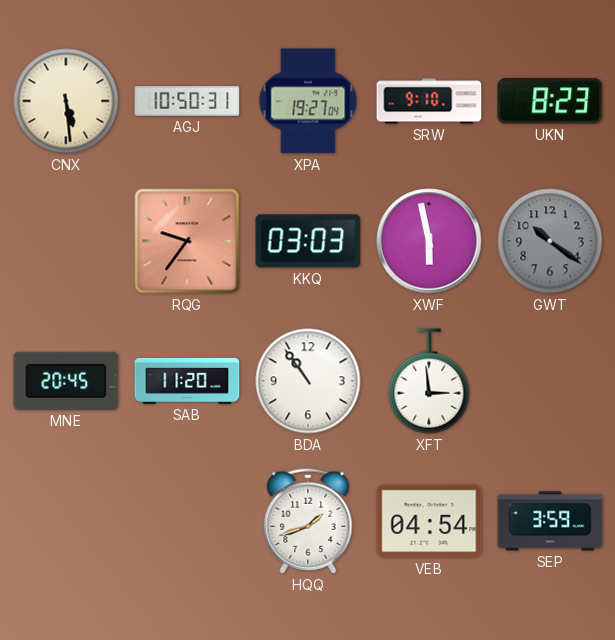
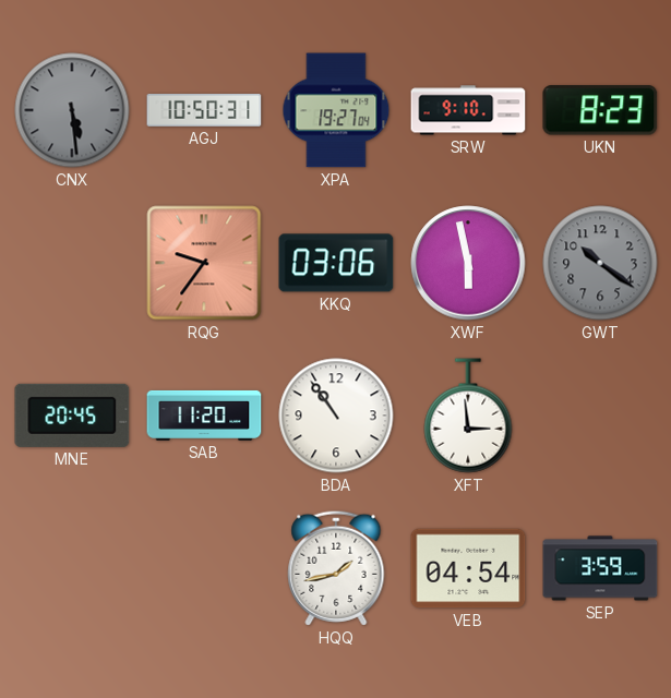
CNX dial: cream -> grey
KKQ: 03:03 -> 03:06
HQQ: 1:42 -> 1:43
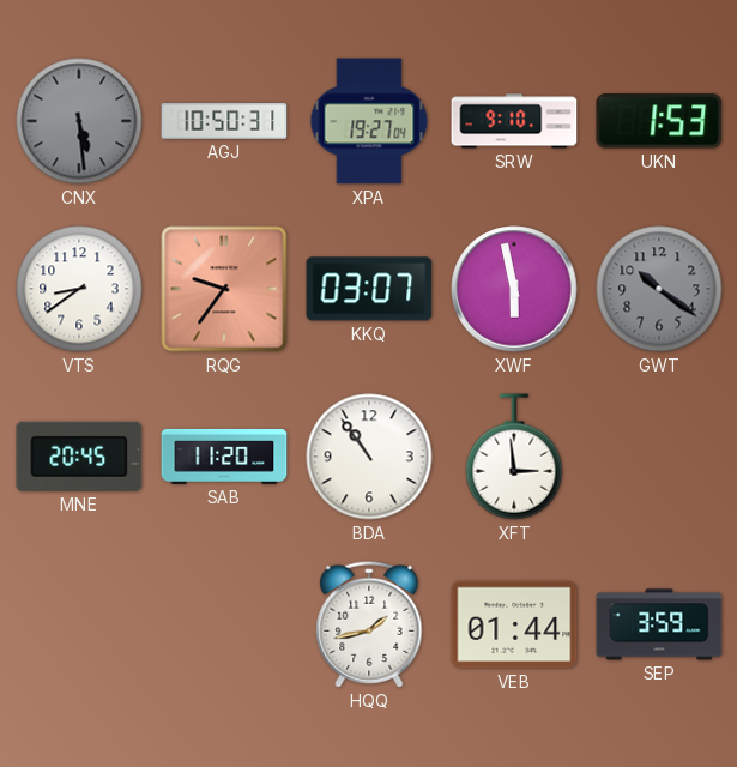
UKN: 8:23 -> 1:53
VTS: none -> 8:39
KKQ: 03:06 -> 03:07
VEB: 04:54 -> 01:44
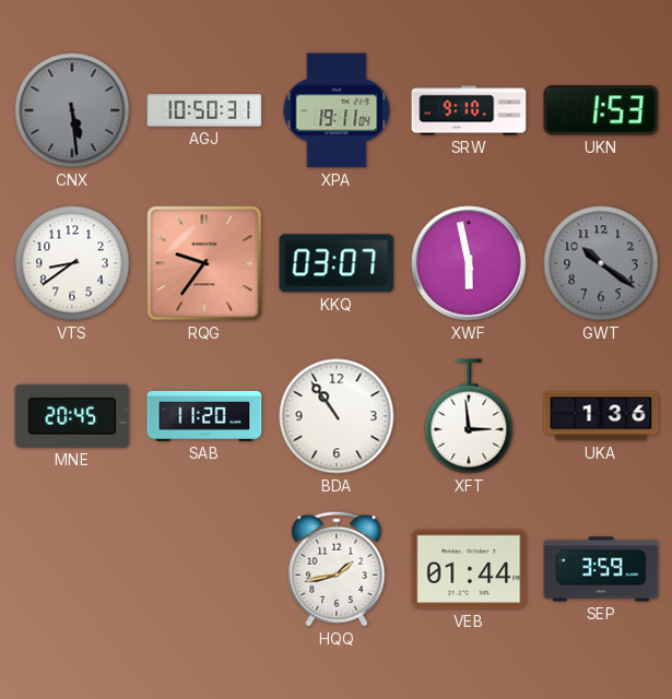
XPA: 19:27 -> 19:11
UKA: none -> 1:36
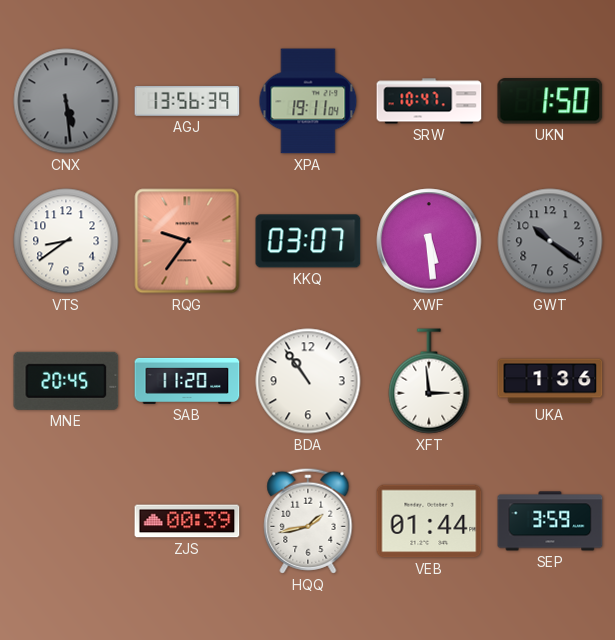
AGJ: 10:50 -> 13:56
SRW: 9:10 -> 10:47
UKN: 1:53 -> 1:50
XWF: 5:58 -> 5:29
ZJS: none -> 00:39
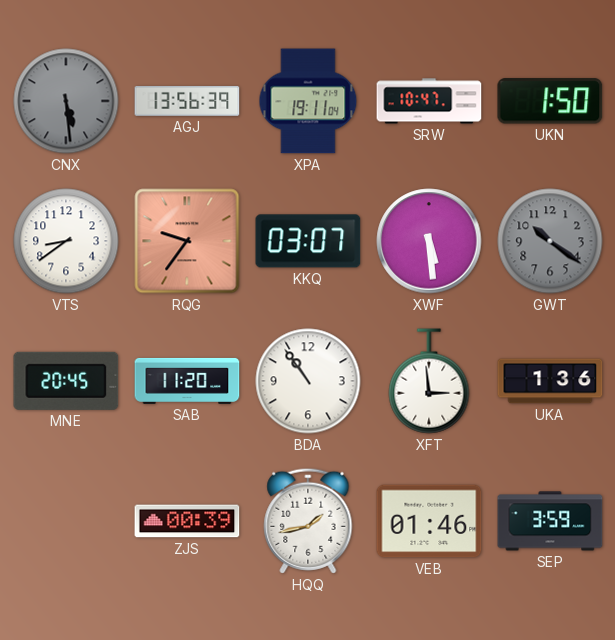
VEB: 01:44 -> 01:46
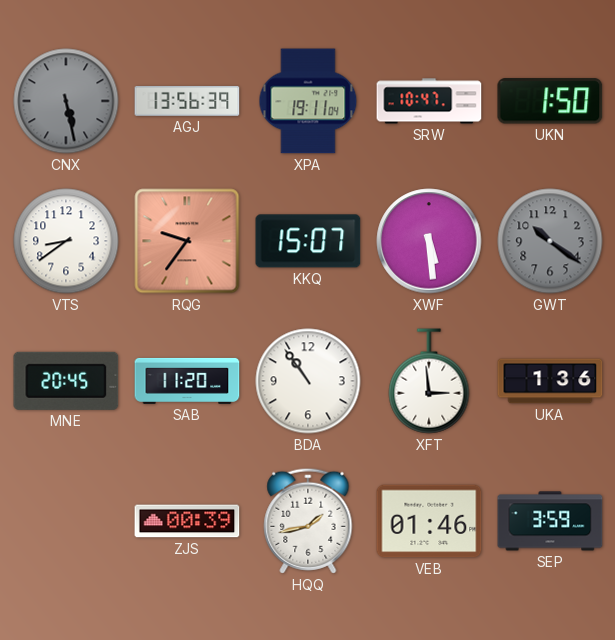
CNX: 5:29 -> 5:28
KKQ: 03:07 -> 15:07
